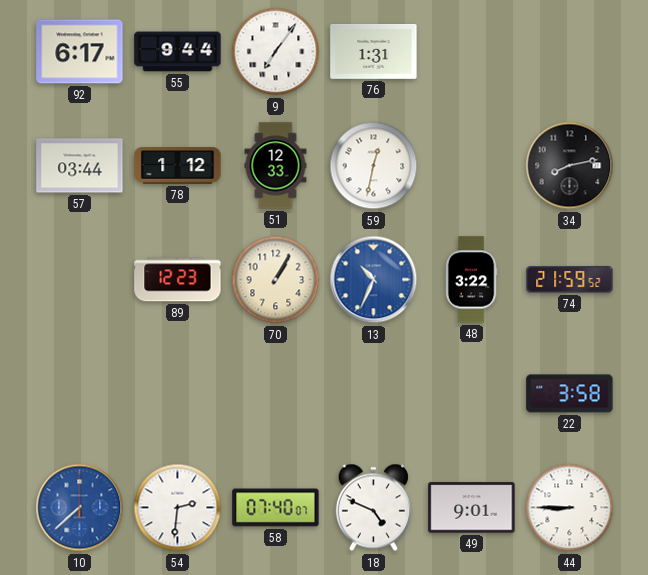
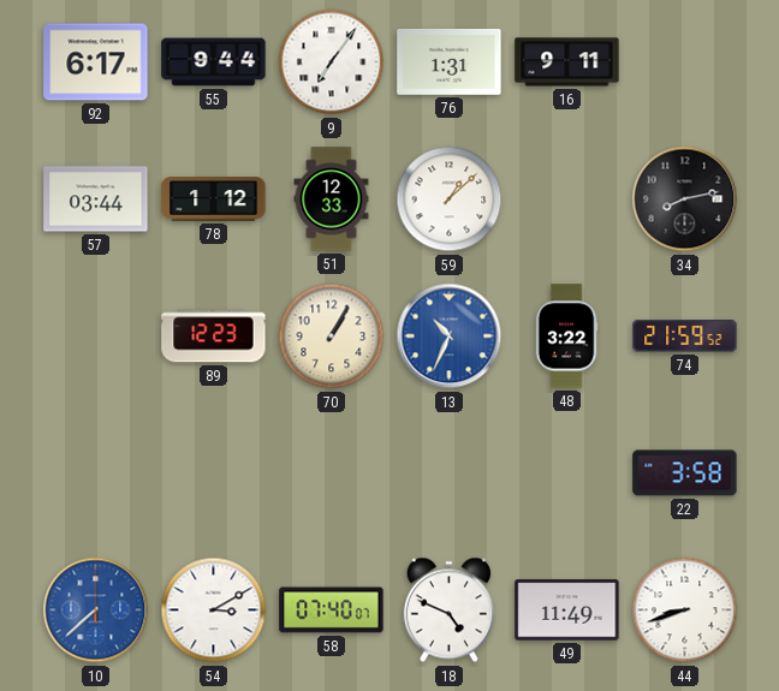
16: none -> 9:11
59: 12:32 -> 1:08
54: 2:31 -> 3:10
49: 9:01 -> 11:49
44: 8:45 -> 8:42
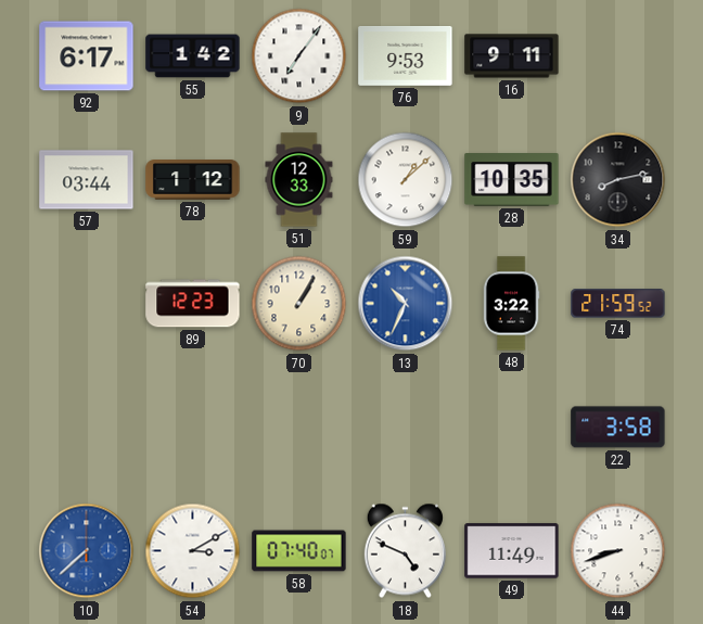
55: 9:44 -> 1:42
76: 1:31 -> 9:53
28: none -> 10:35
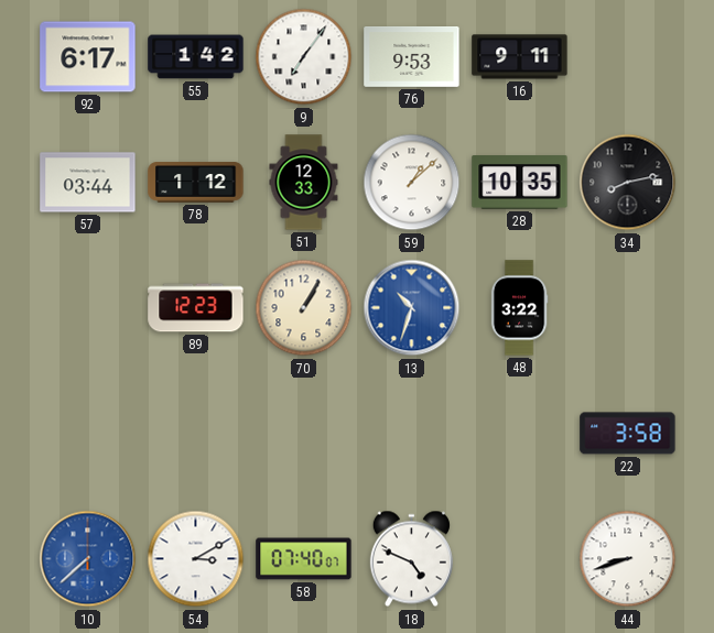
13: 10:34 -> 10:33
74: 21:59 -> none
49: 11:49 -> none
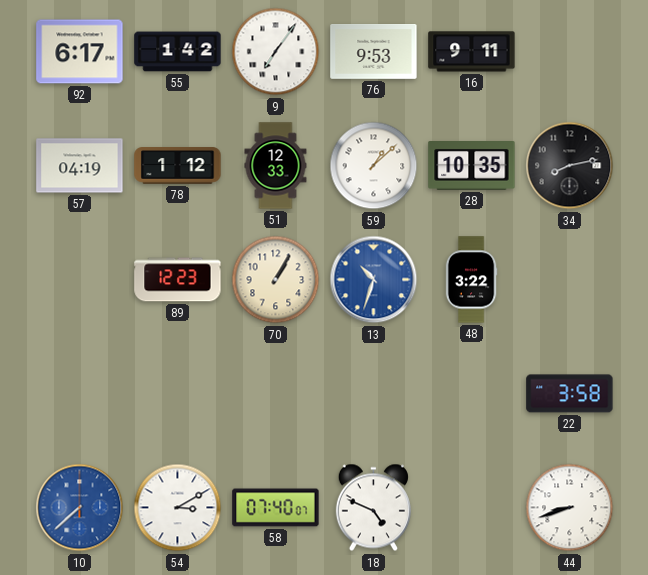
57: 03:44 -> 04:19
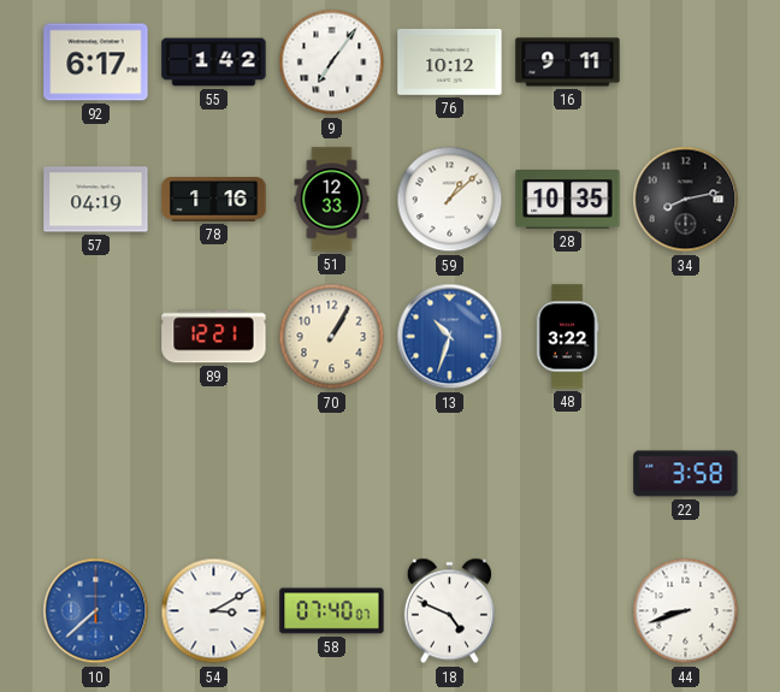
76: 9:53 -> 10:12
78: 1:12 -> 1:16
89: 12:23 -> 12:21
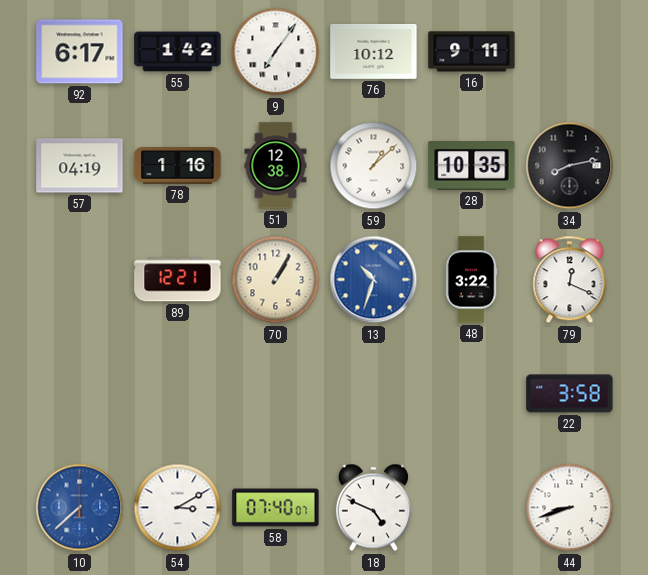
51: 12:33 -> 12:38
79: none -> 12:19
